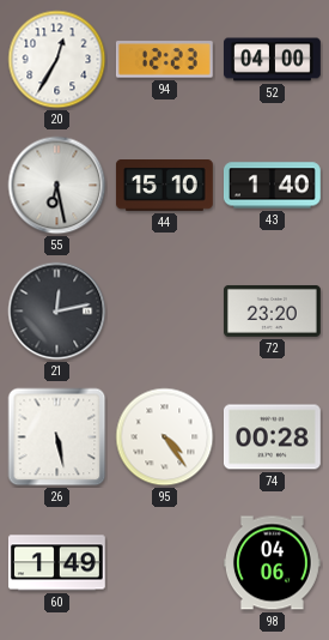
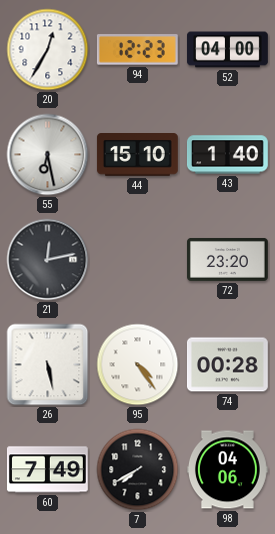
60: 1:49 -> 7:49
7: none -> 7:40
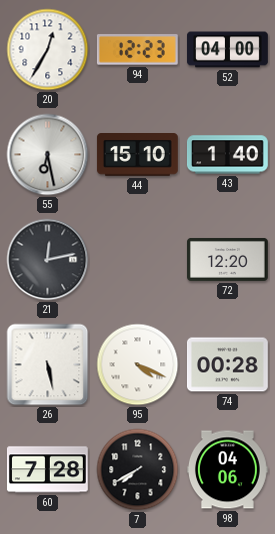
72: 23:20 -> 12:20
95: 4:24 -> 4:19
60: 7:49 -> 7:28
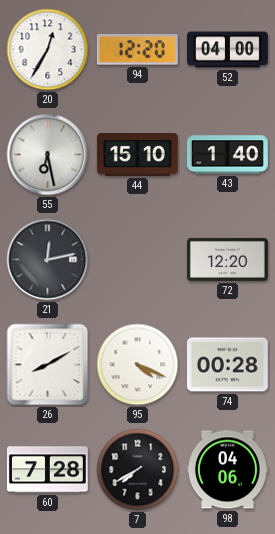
94: 12:23 -> 12:20
26: 5:28 -> 8:10
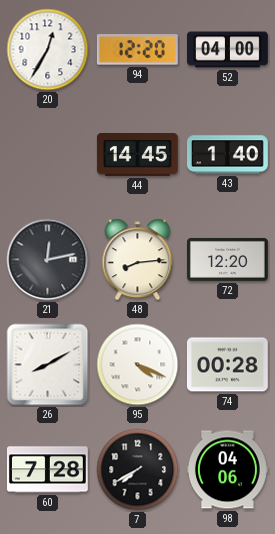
55: 6:28 -> none
44: 15:10 -> 14:45
48: none -> 8:14
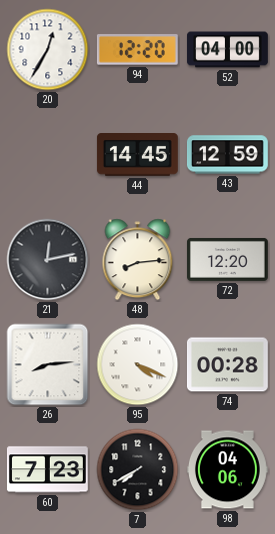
43: 1:40 -> 12:59
26: 8:10 -> 8:14
60: 7:28 -> 7:23
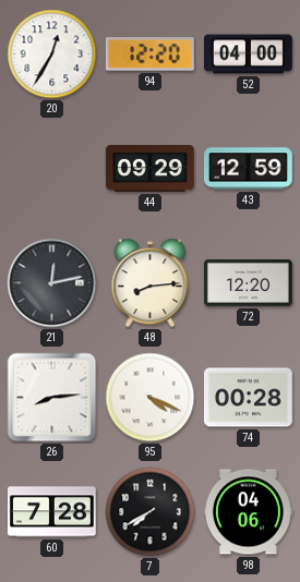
44: 14:45 -> 09:29
60: 7:23 -> 7:28
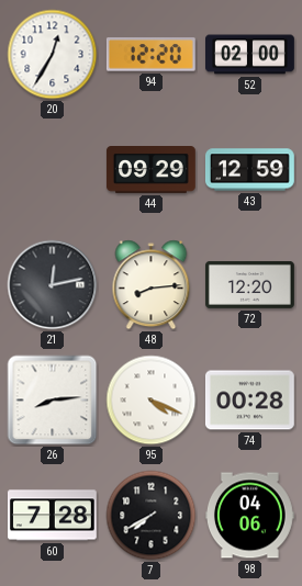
52: 04:00 -> 02:00
